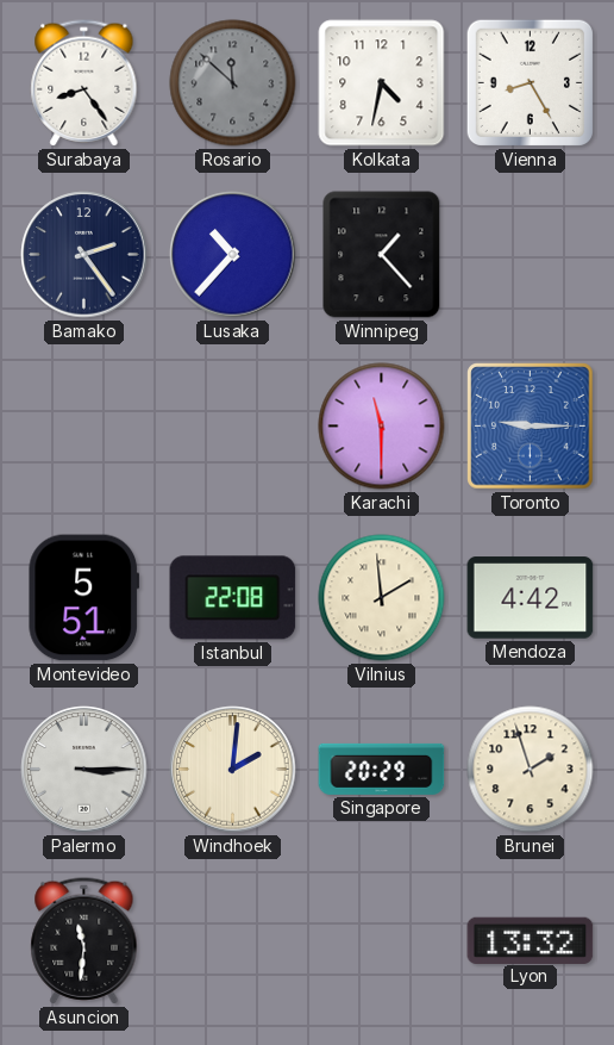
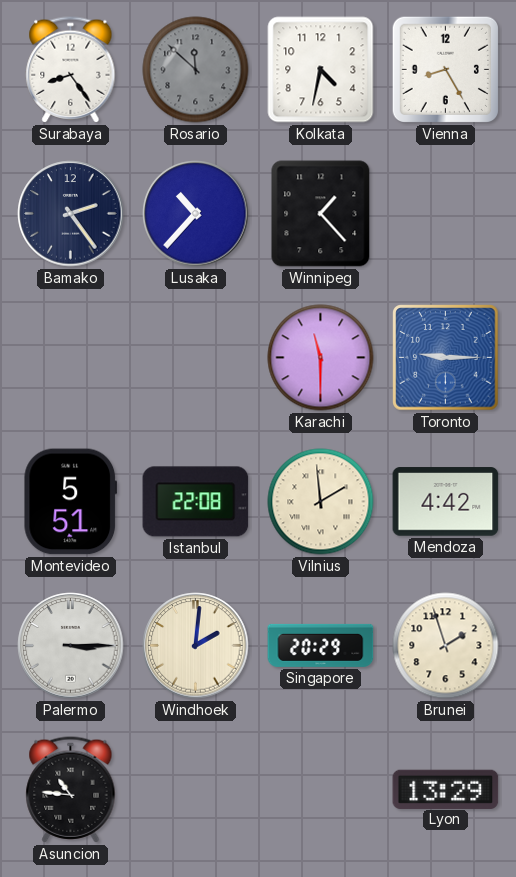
Asuncion: 11:31 -> 10:46
Lyon: 13:32 -> 13:29
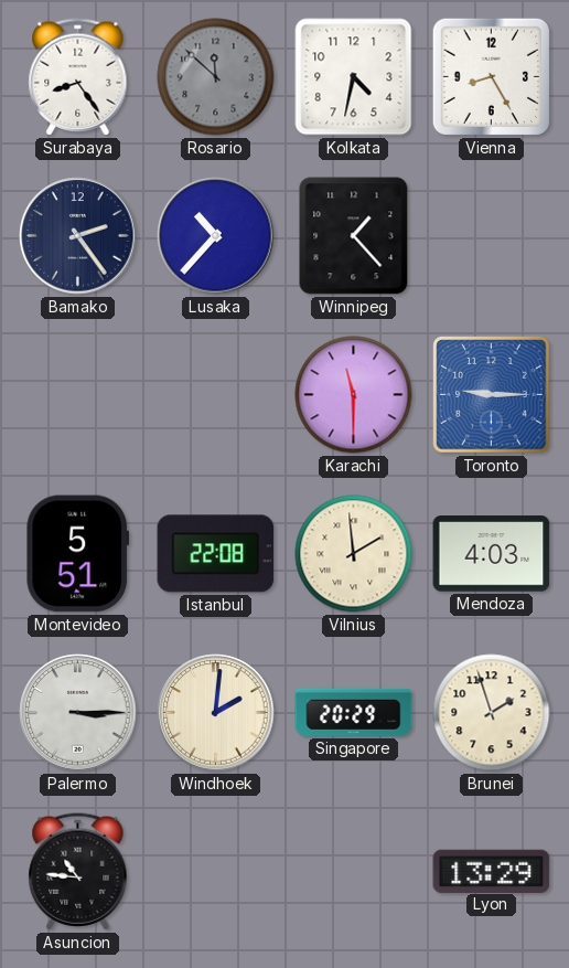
Mendoza: 4:42 -> 4:03
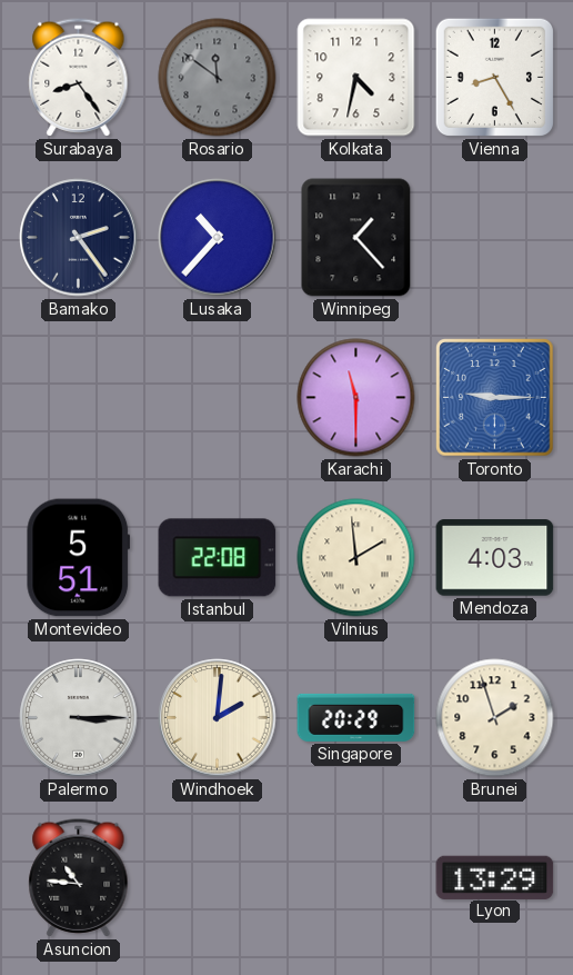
Rosario: 11:52 -> 11:51
